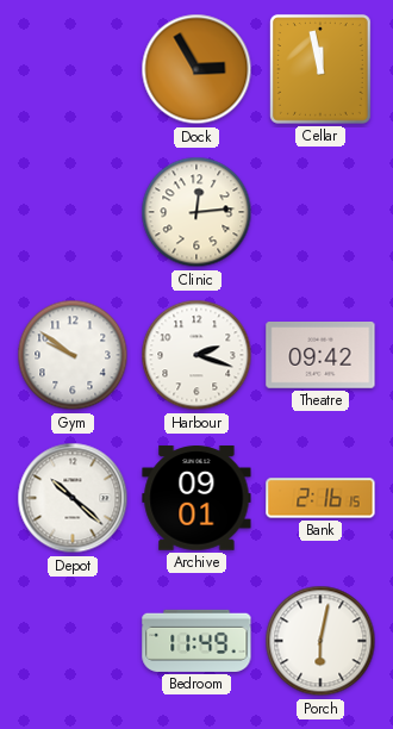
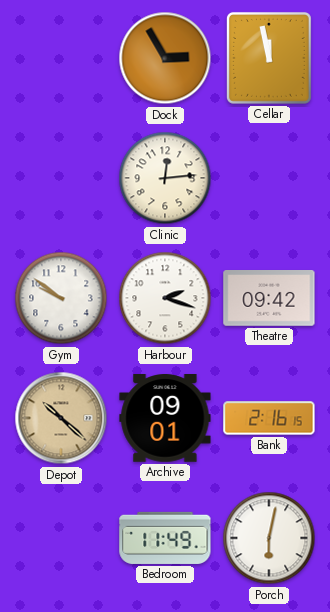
Depot dial: white -> champagne
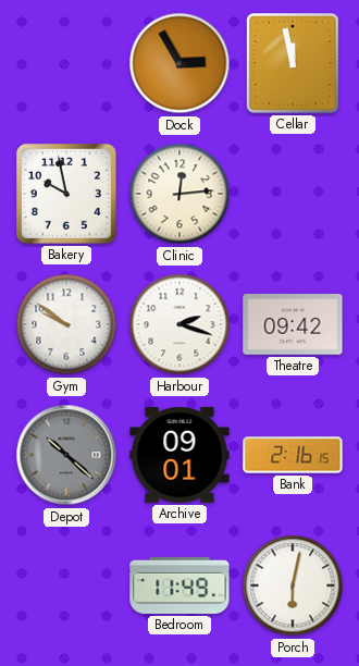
Bakery: none -> 9:58
Depot dial: champagne -> grey
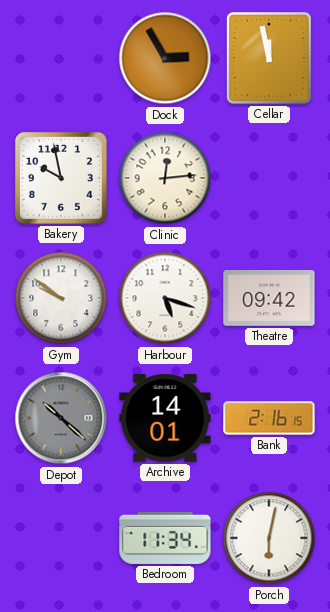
Harbour: 2:18 -> 5:18
Archive: 09:01 -> 14:01
Bedroom: 11:49 -> 11:34
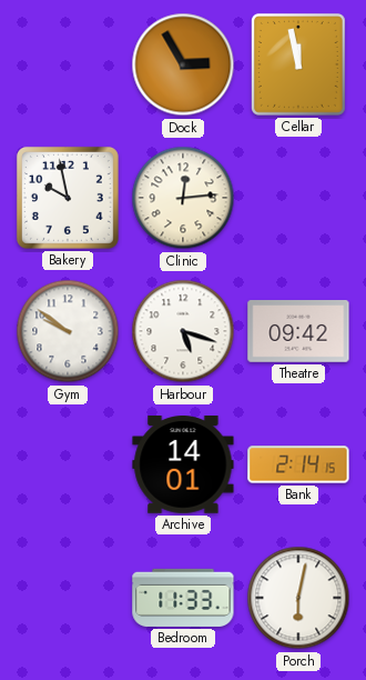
Depot: 10:22 -> none
Bank: 2:16 -> 2:14
Bedroom: 11:34 -> 11:33
